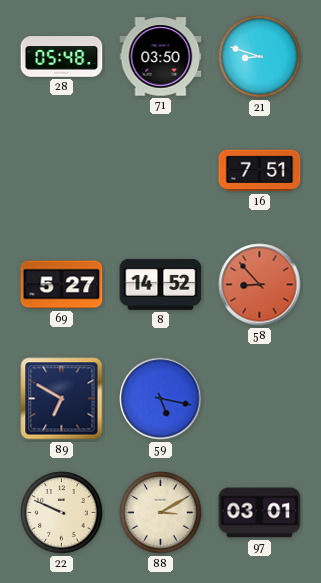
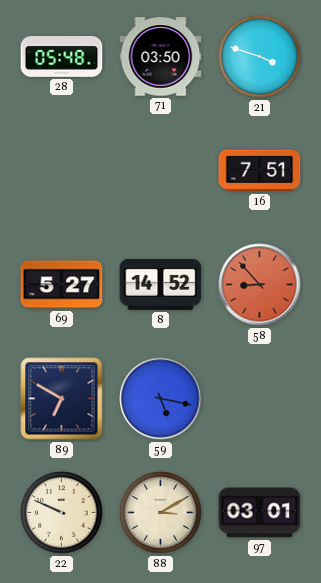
21: 8:48 -> 3:48
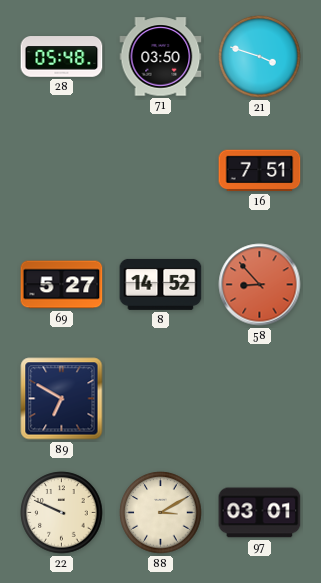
59: 5:17 -> none
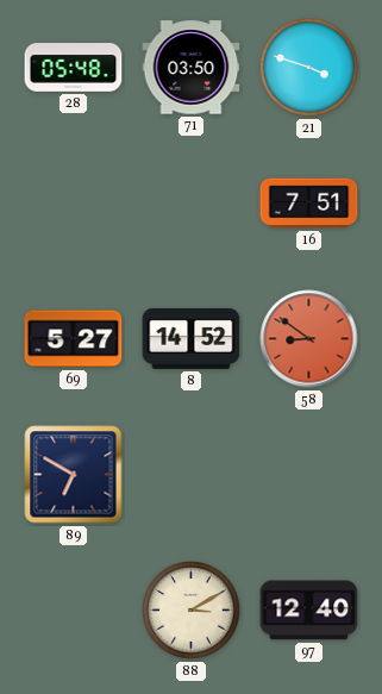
58: 8:53 -> 8:51
22: 9:49 -> none
97: 03:01 -> 12:40
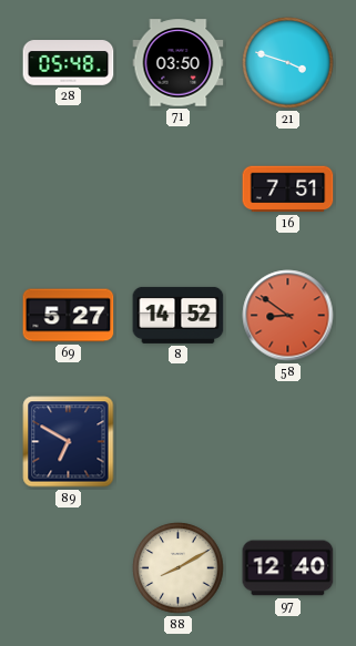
88: 3:10 -> 8:10
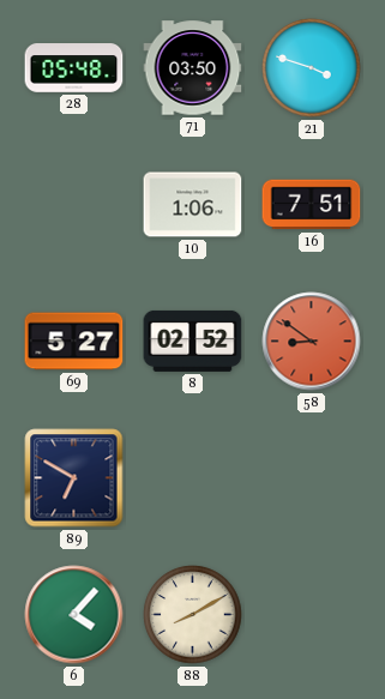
10: none -> 1:06
8: 14:52 -> 02:52
6: none -> 4:07
97: 12:40 -> none
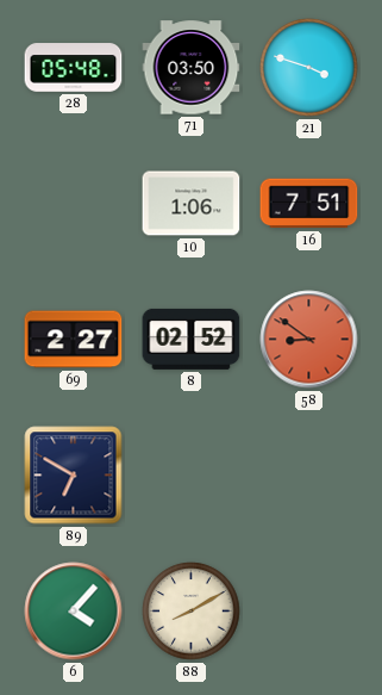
69: 5:27 -> 2:27
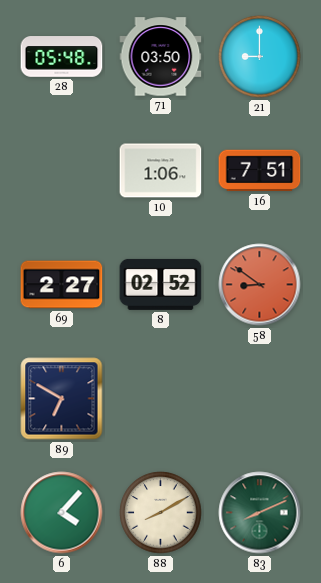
21: 3:48 -> 9:00
83: none -> 8:11
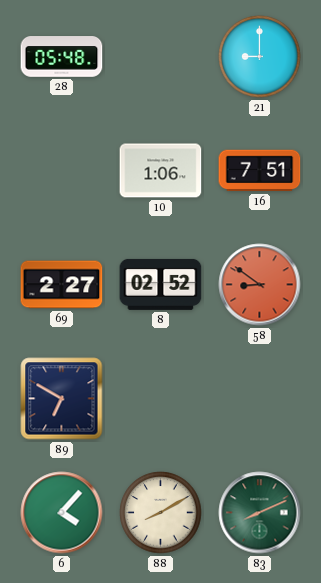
71: 03:50 -> none
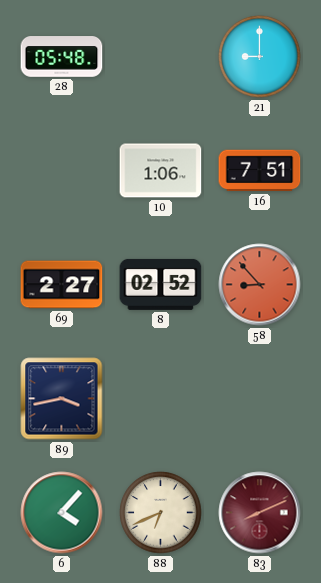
58: 8:51 -> 8:53
89: 6:50 -> 3:43
88: 8:10 -> 6:41
83 dial: green -> burgundy
